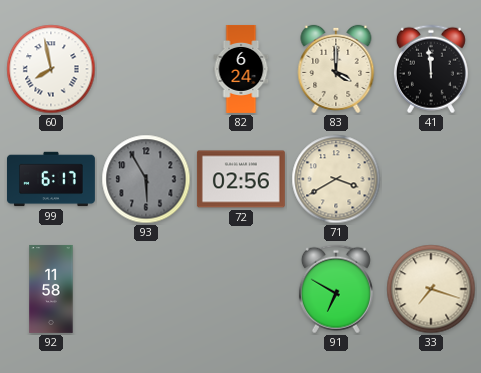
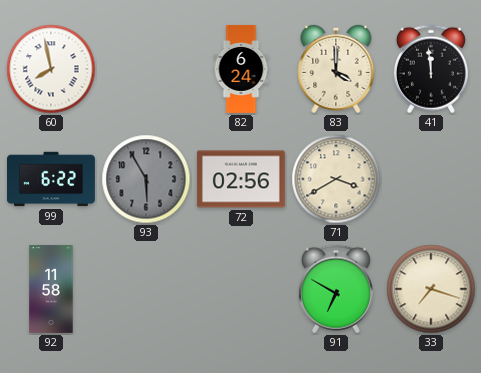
99: 6:17 -> 6:22
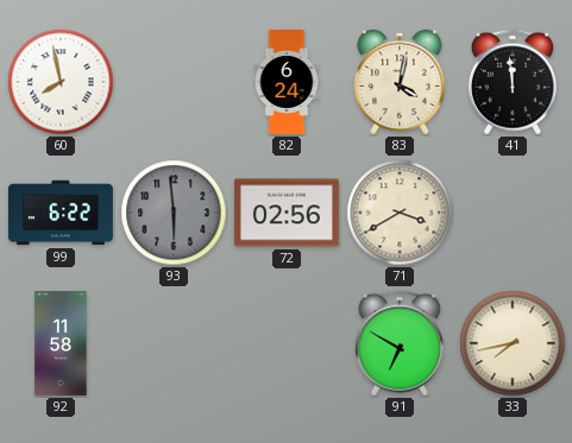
83: 4:00 -> 4:02
93: 5:55 -> 5:59
33: 7:18 -> 7:43
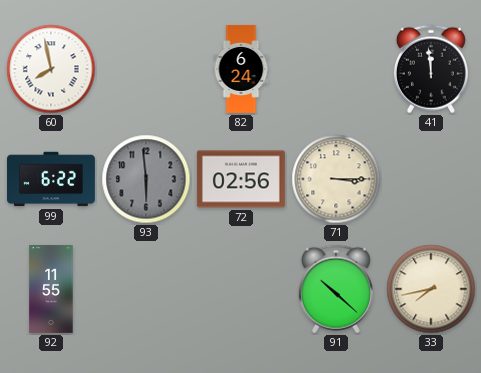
83: 4:02 -> none
71: 3:40 -> 3:15
92: 11:58 -> 11:55
91: 6:50 -> 10:22
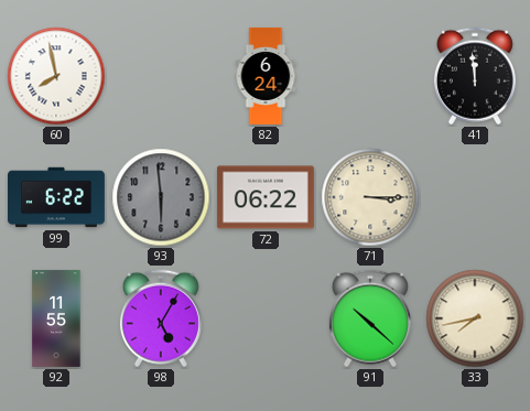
72: 02:56 -> 06:22
98: none -> 5:05
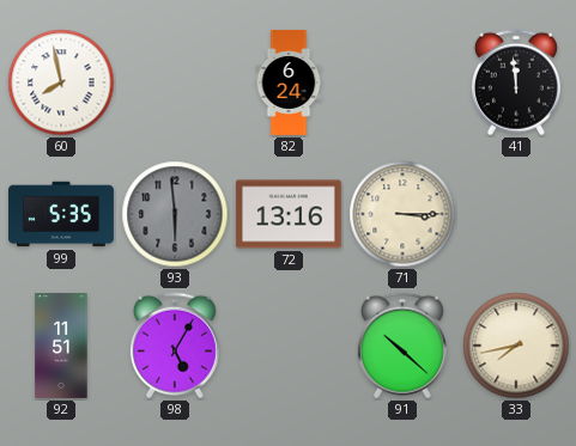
99: 6:22 -> 5:35
72: 06:22 -> 13:16
92: 11:55 -> 11:51
